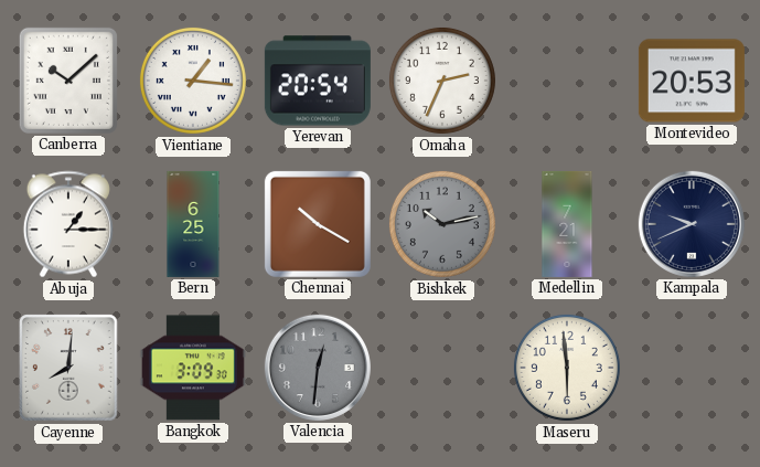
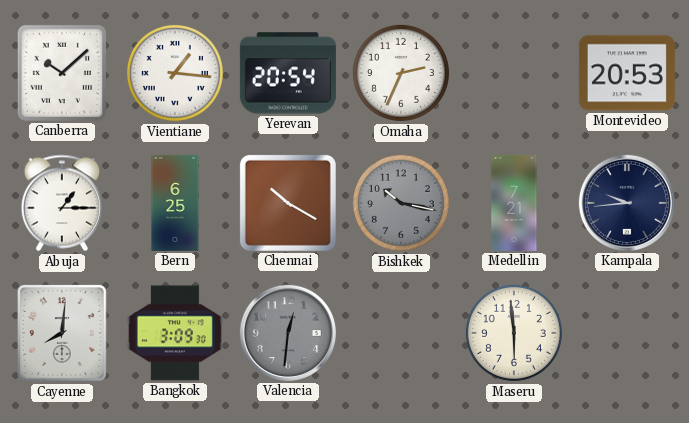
Bishkek: 10:13 -> 10:17
Kampala: 9:41 -> 9:44
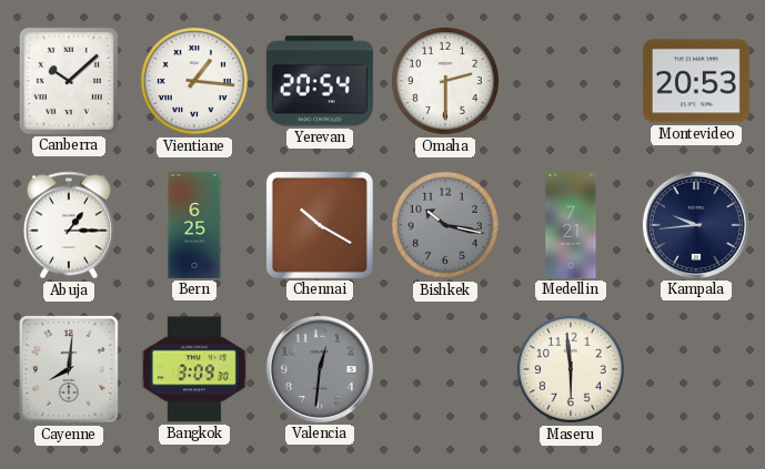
Omaha: 2:34 -> 2:30
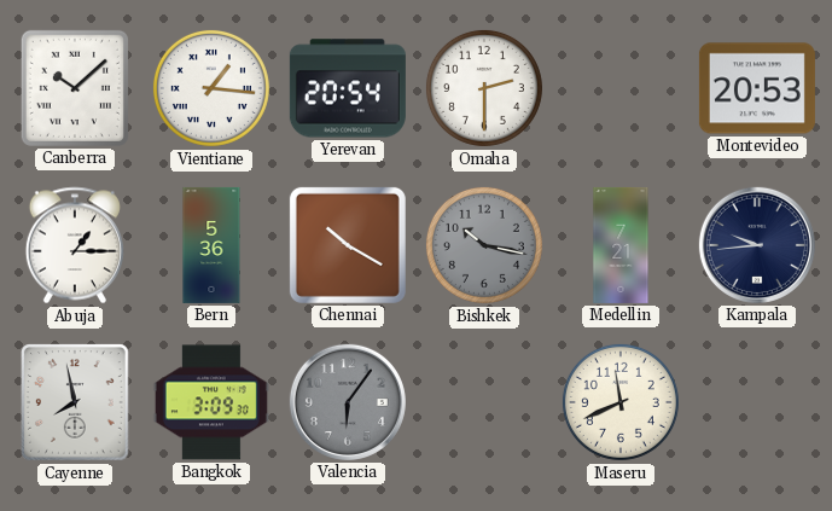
Bern: 6:25 -> 5:36
Cayenne: 8:01 -> 7:58
Valencia: 12:31 -> 6:06
Maseru: 5:59 -> 11:41
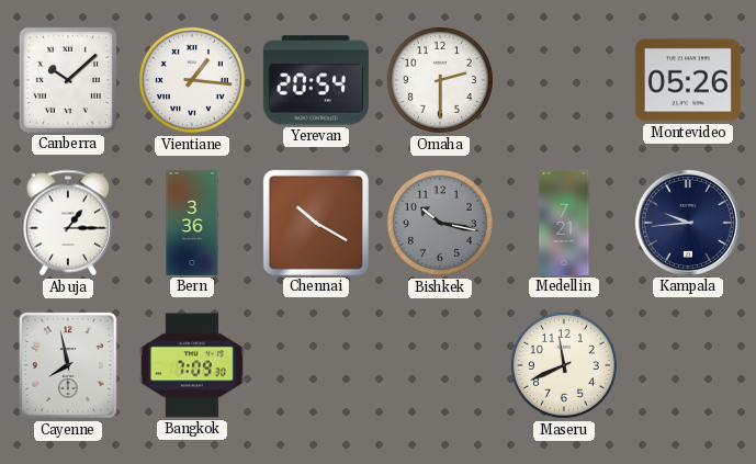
Montevideo: 20:53 -> 05:26
Bern: 5:36 -> 3:36
Bangkok: 3:09 -> 7:09
Valencia: 6:06 -> none
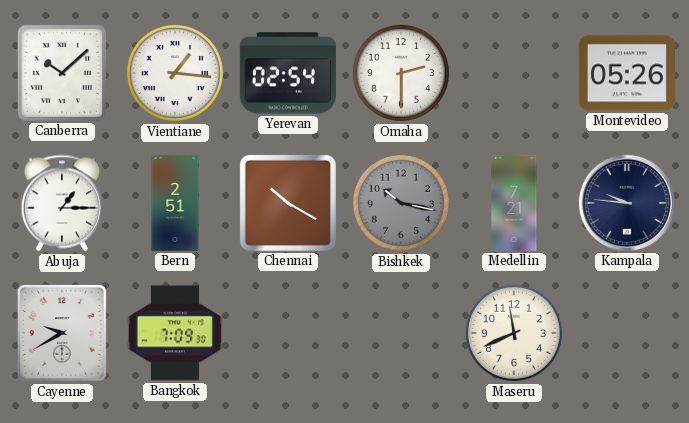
Yerevan: 20:54 -> 02:54
Bern: 3:36 -> 2:51
Kampala: 9:44 -> 9:46
Cayenne: 7:58 -> 9:40
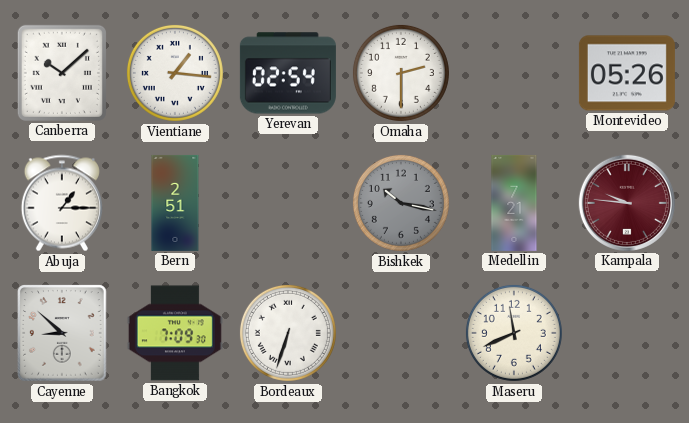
Chennai: 10:20 -> none
Kampala dial: navy -> burgundy
Cayenne: 9:40 -> 8:52
Bordeaux: none -> 6:33
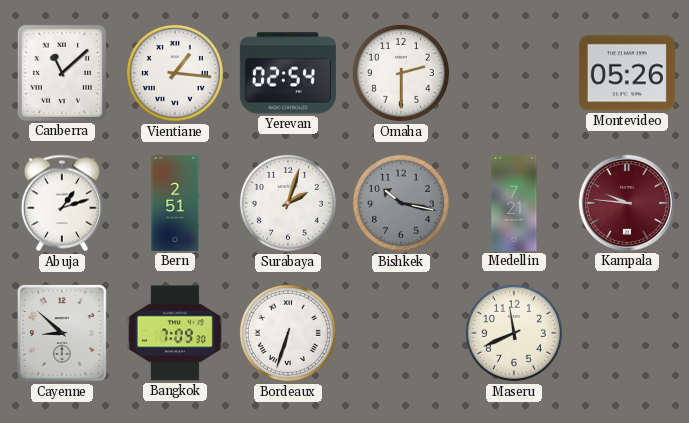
Canberra: 10:08 -> 11:08
Abuja: 1:15 -> 1:12
Surabaya: none -> 2:03
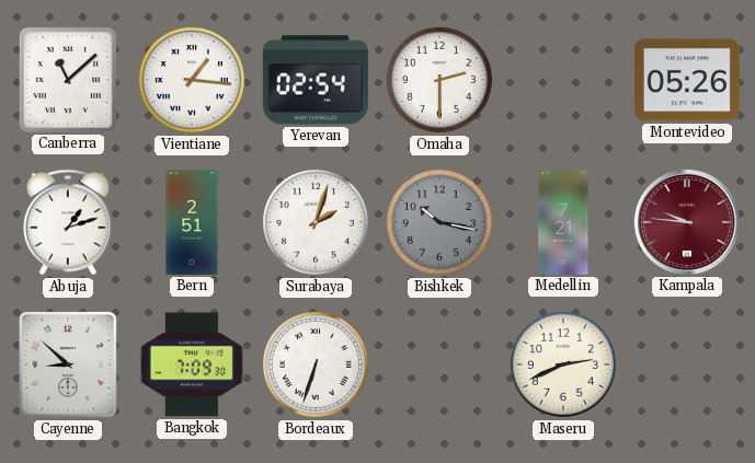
Maseru: 11:41 -> 2:41
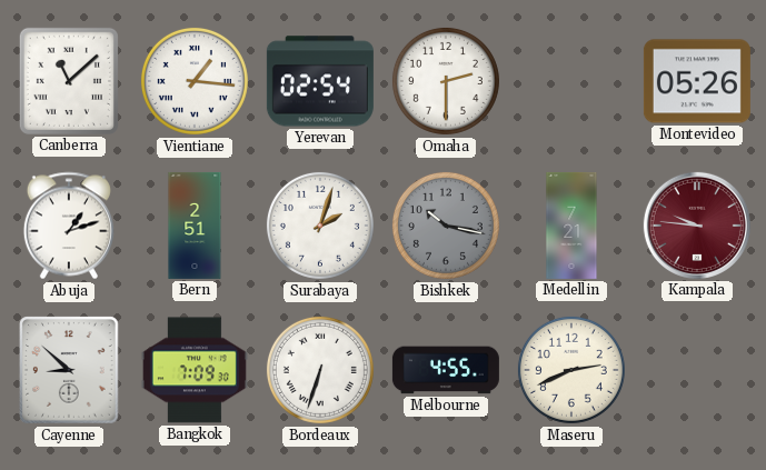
Melbourne: none -> 4:55
